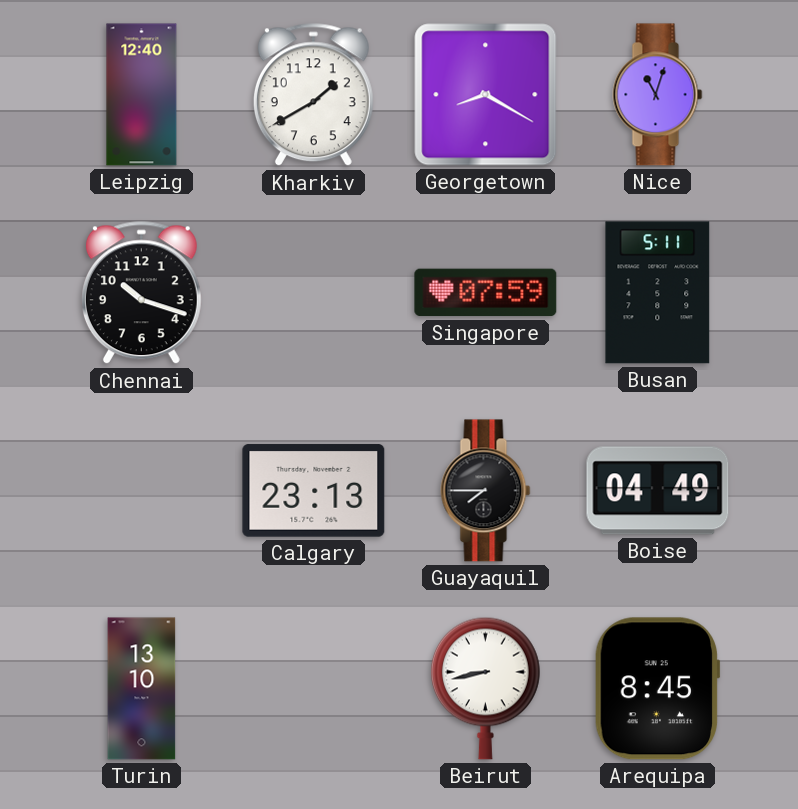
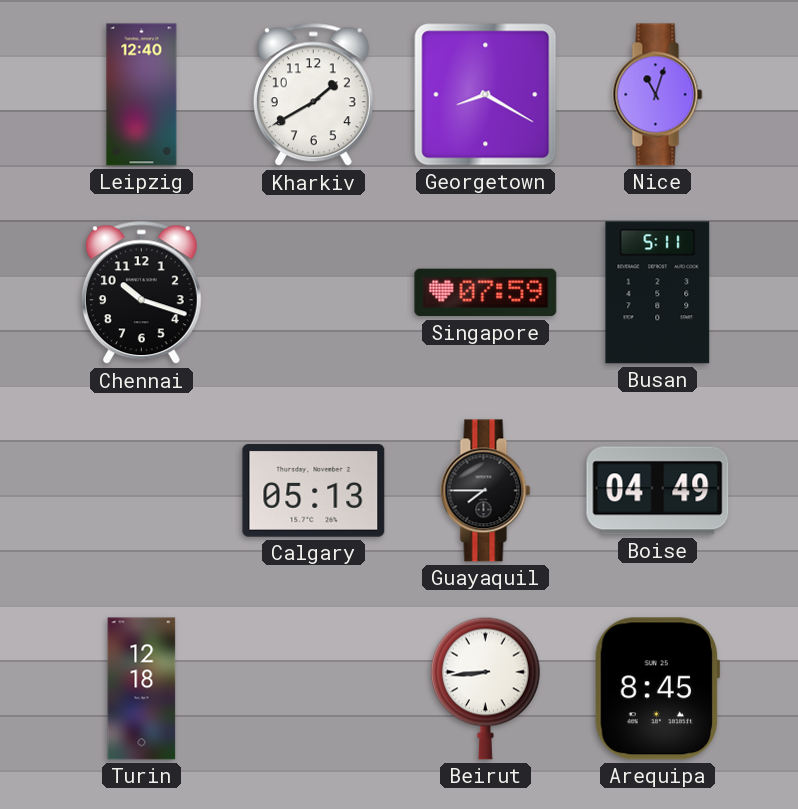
Calgary: 23:13 -> 05:13
Turin: 13:10 -> 12:18
Beirut: 8:43 -> 8:44
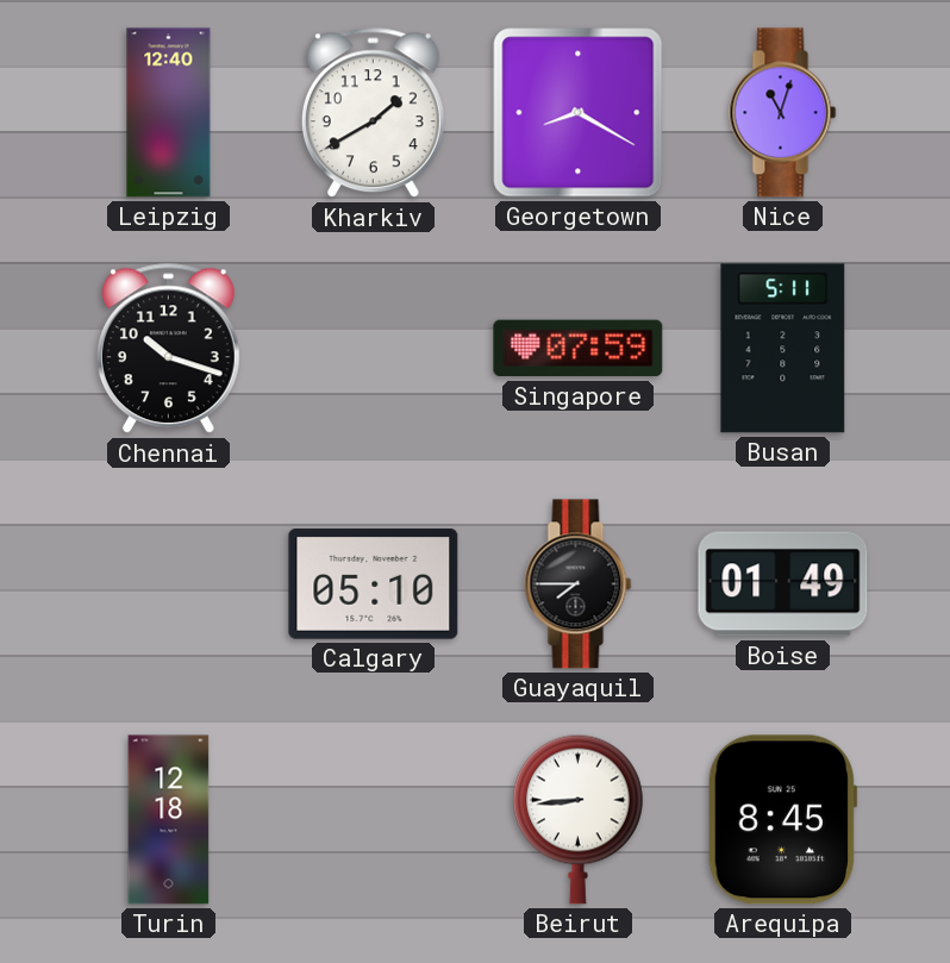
Calgary: 05:13 -> 05:10
Boise: 04:49 -> 01:49
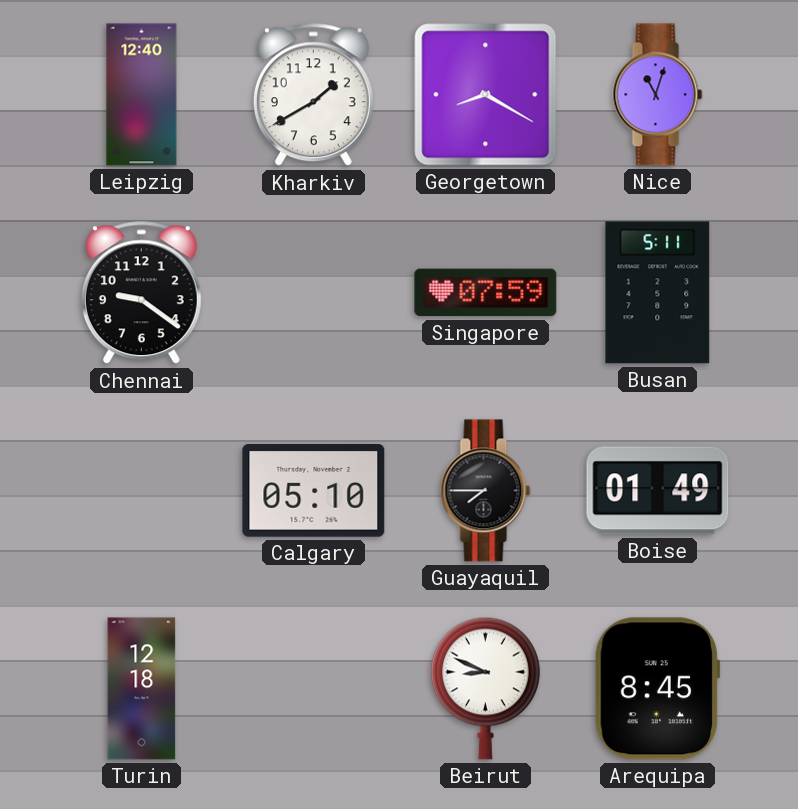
Chennai: 10:18 -> 9:21
Beirut: 8:44 -> 8:49
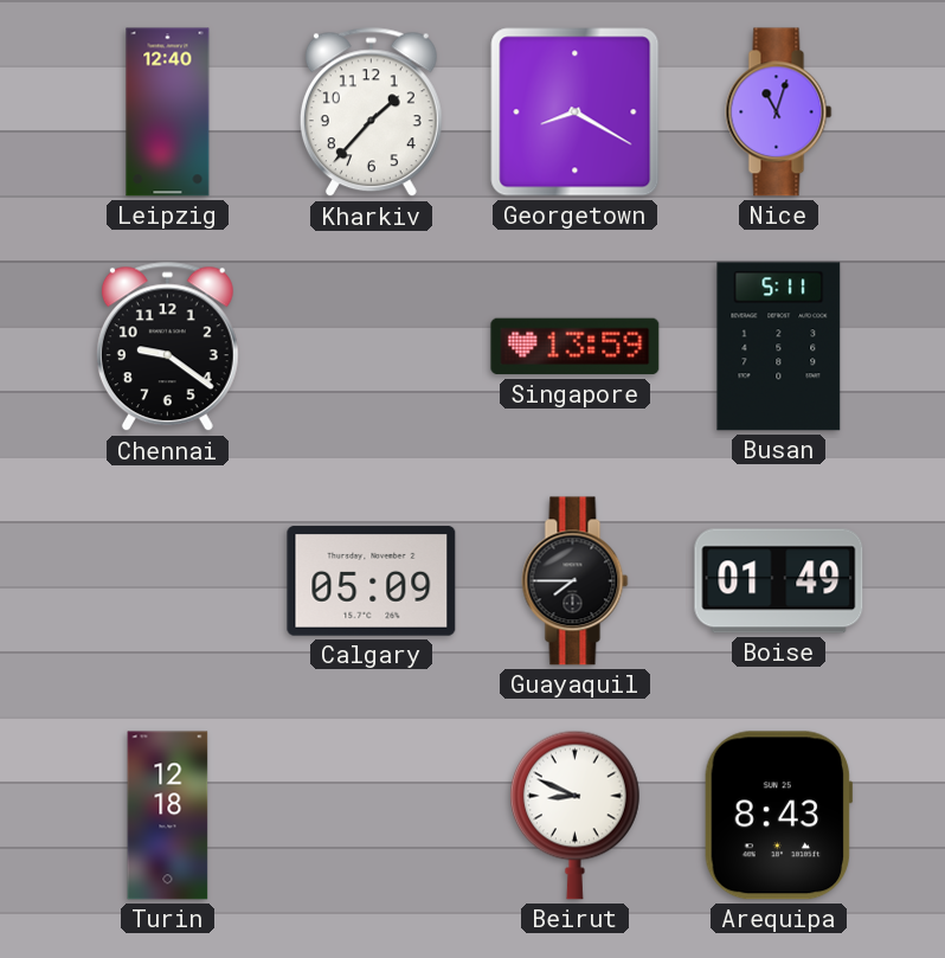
Kharkiv: 1:40 -> 1:37
Singapore: 07:59 -> 13:59
Calgary: 05:10 -> 05:09
Arequipa: 8:45 -> 8:43
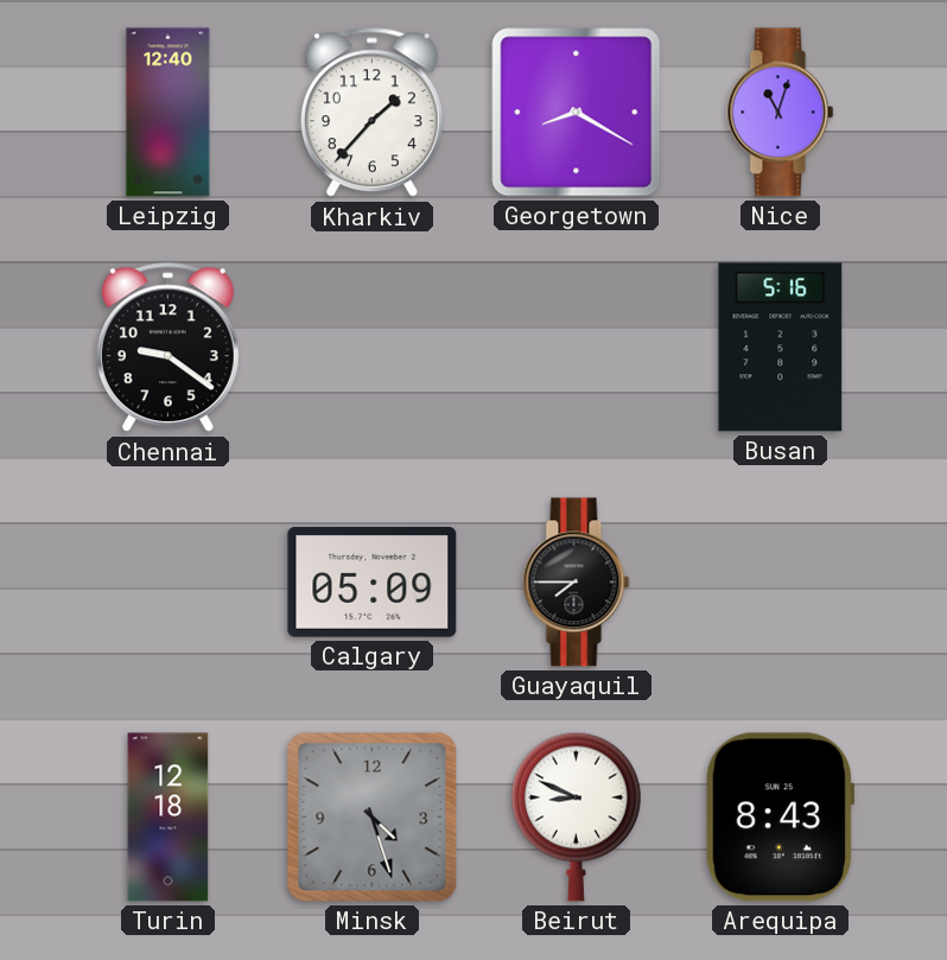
Singapore: 13:59 -> none
Busan: 5:11 -> 5:16
Boise: 01:49 -> none
Minsk: none -> 4:27
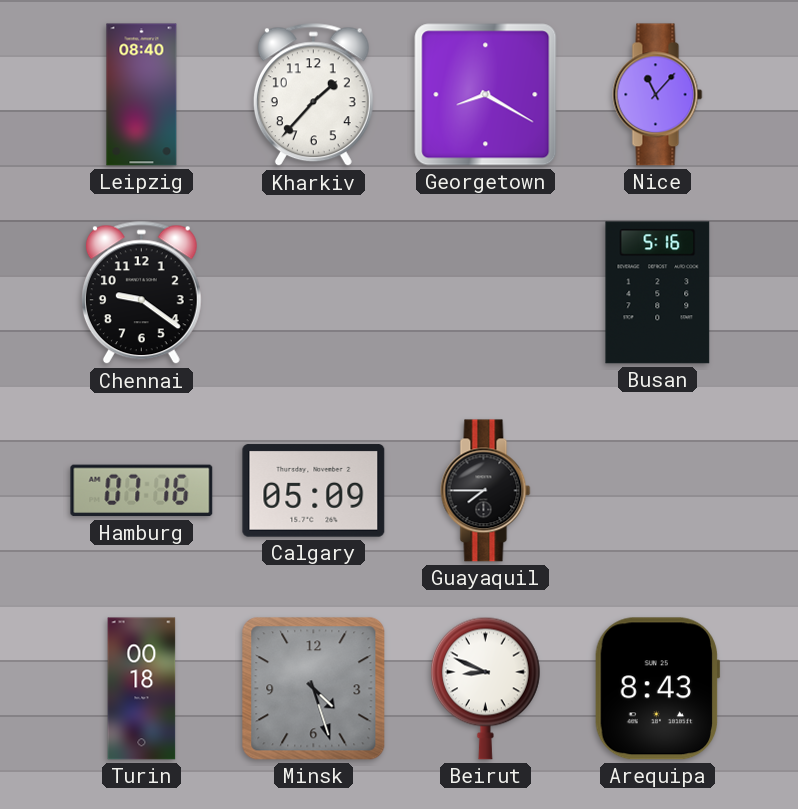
Leipzig: 12:40 -> 08:40
Nice: 11:03 -> 11:07
Hamburg: none -> 07:16
Turin: 12:18 -> 00:18
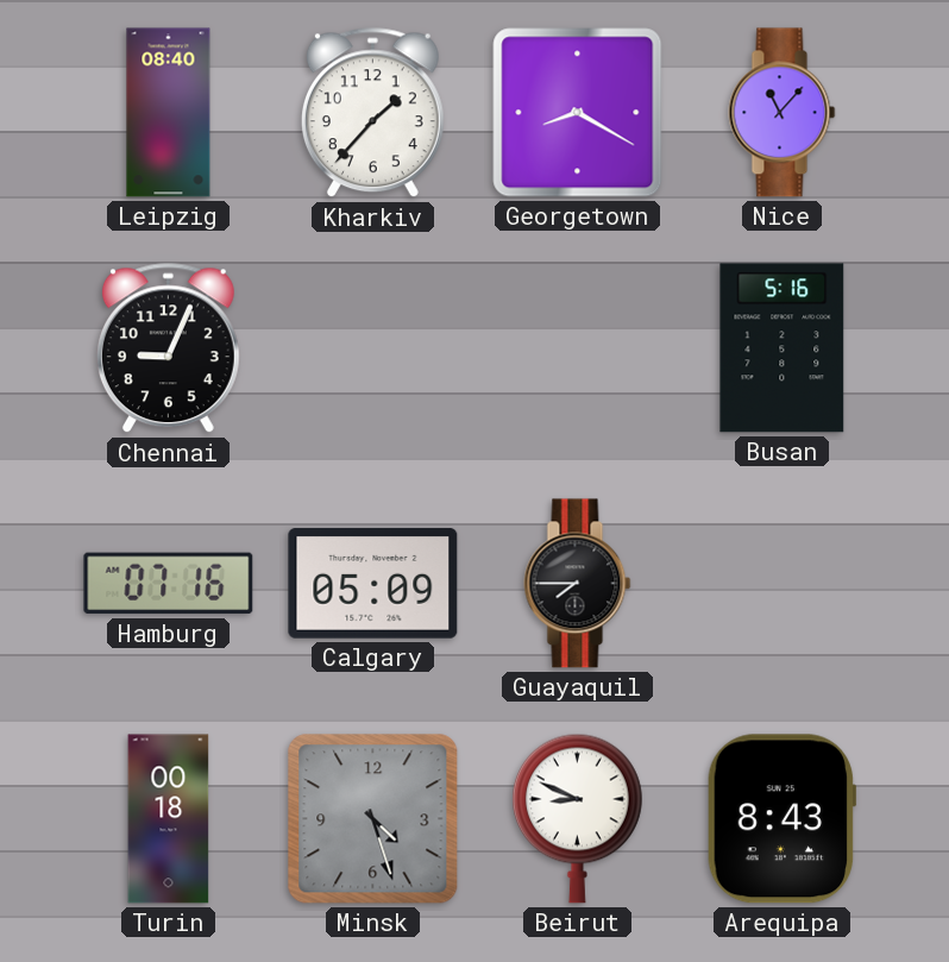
Chennai: 9:21 -> 9:04
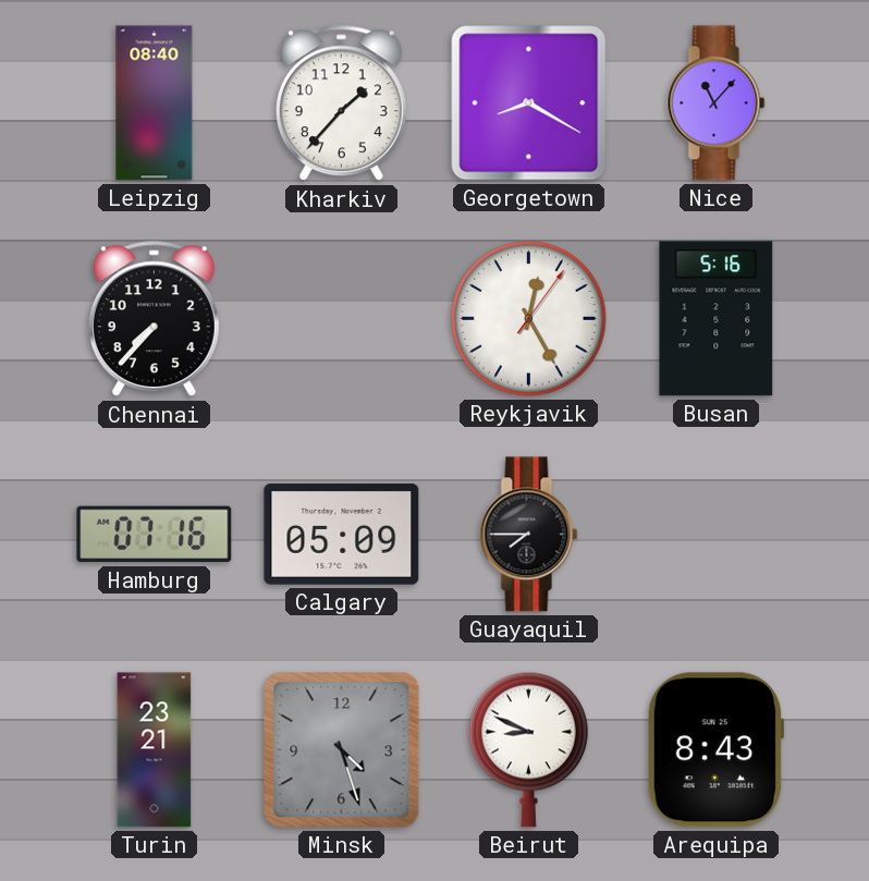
Chennai: 9:04 -> 7:37
Reykjavik: none -> 12:25
Turin: 00:18 -> 23:21
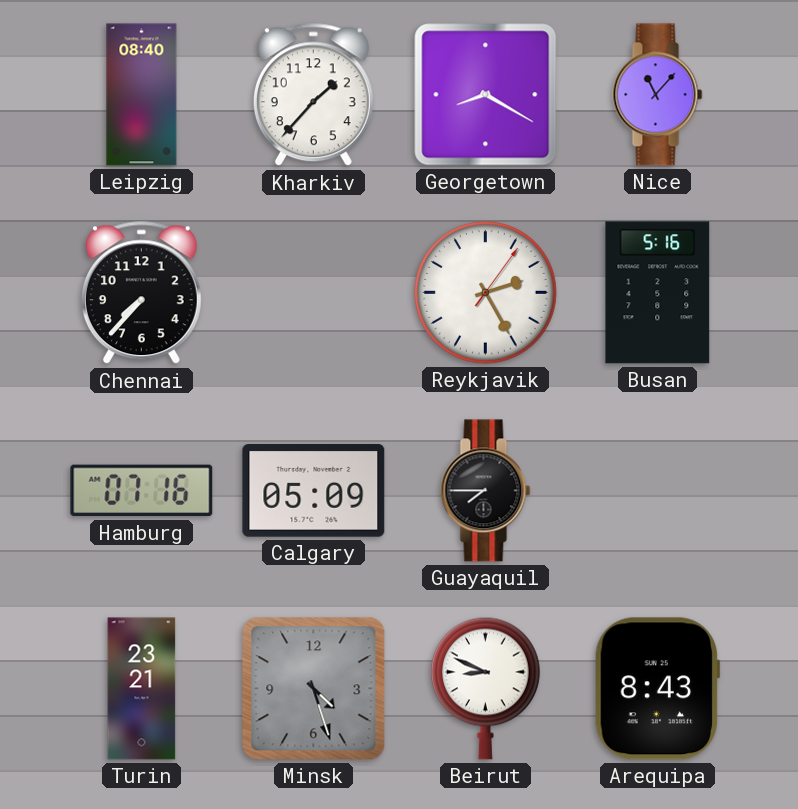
Reykjavik: 12:25 -> 2:25
